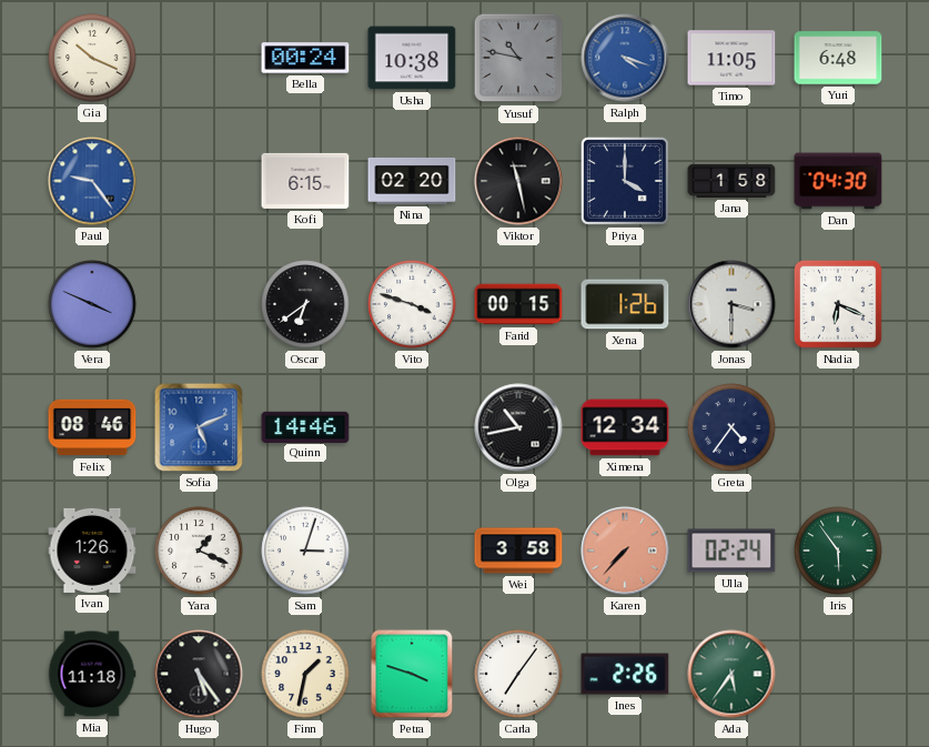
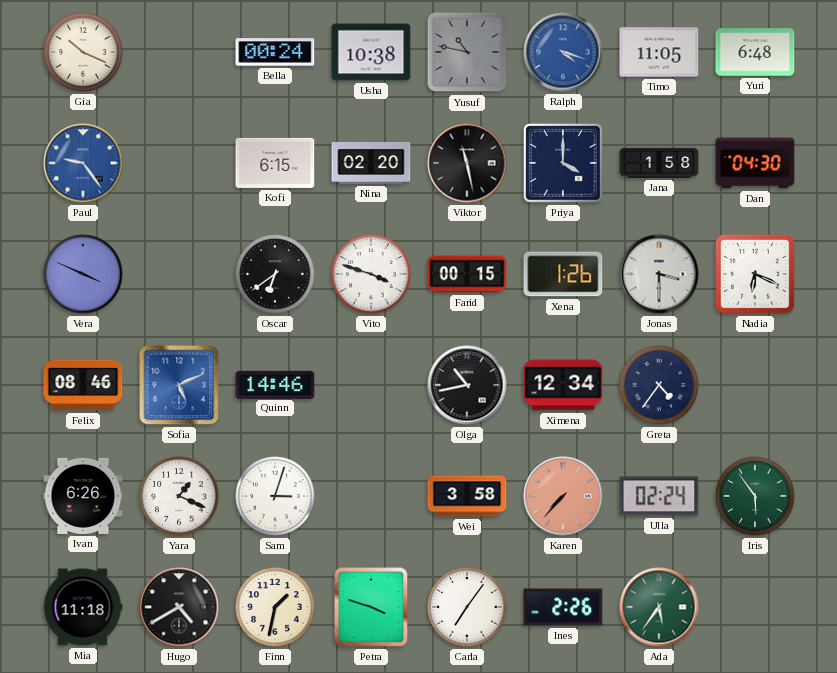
Ivan: 1:26 -> 6:26
Hugo: 5:24 -> 4:40
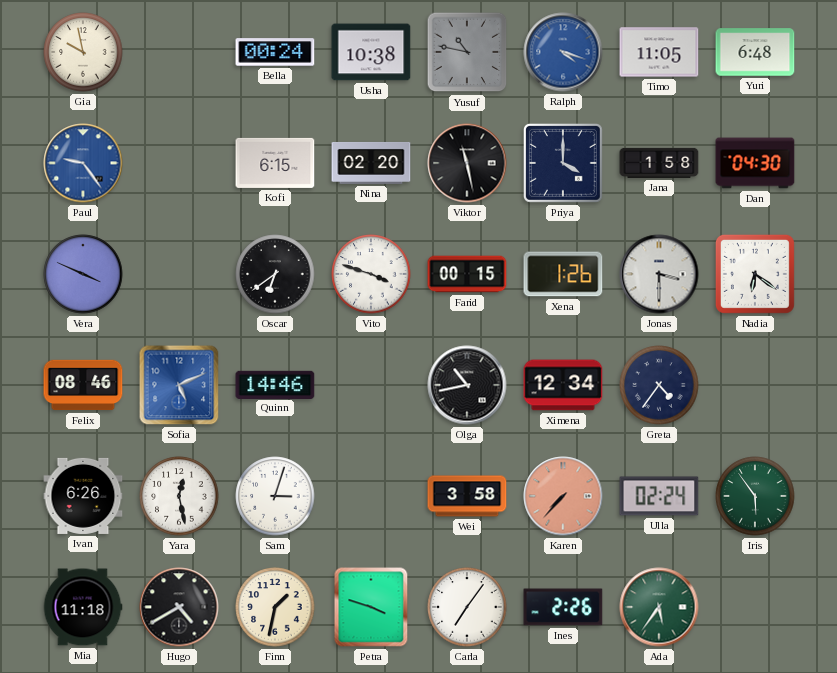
Gia: 10:19 -> 9:58
Nadia: 6:19 -> 6:21
Yara: 1:19 -> 12:28
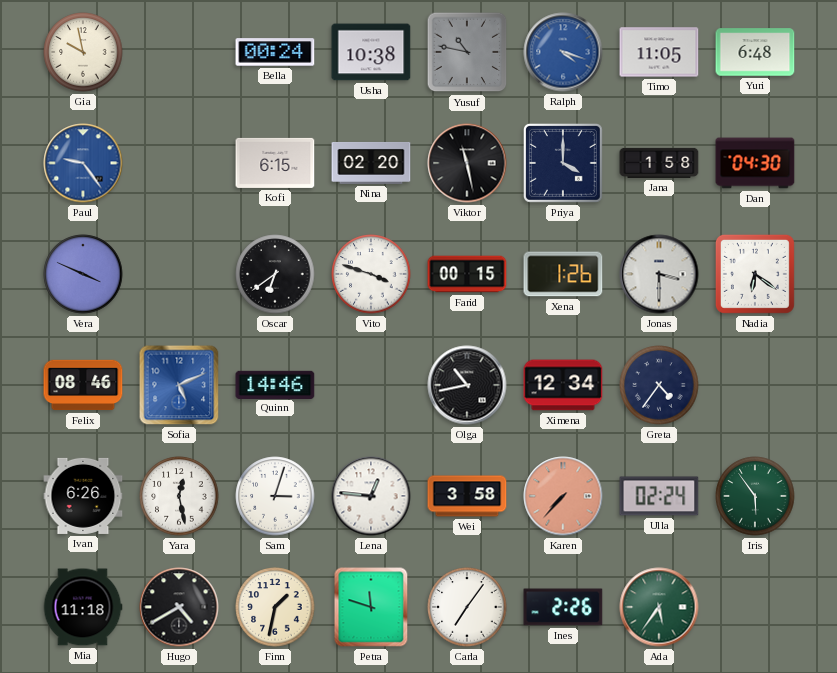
Lena: none -> 12:46
Petra: 3:48 -> 11:48
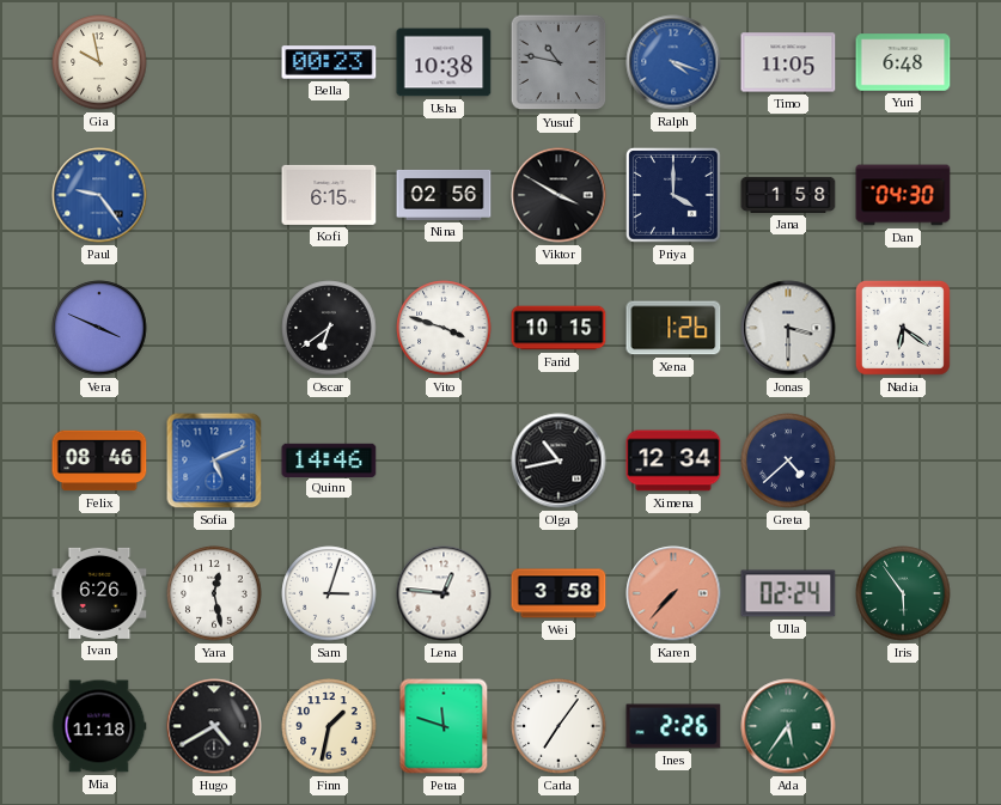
Bella: 00:24 -> 00:23
Nina: 02:20 -> 02:56
Viktor: 11:28 -> 3:50
Farid: 00:15 -> 10:15
Greta: 4:36 -> 4:38
